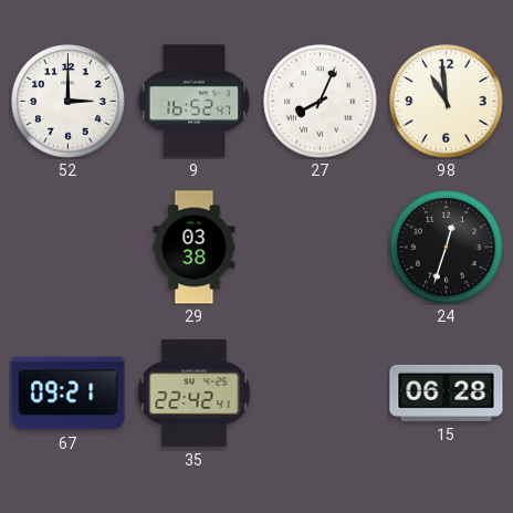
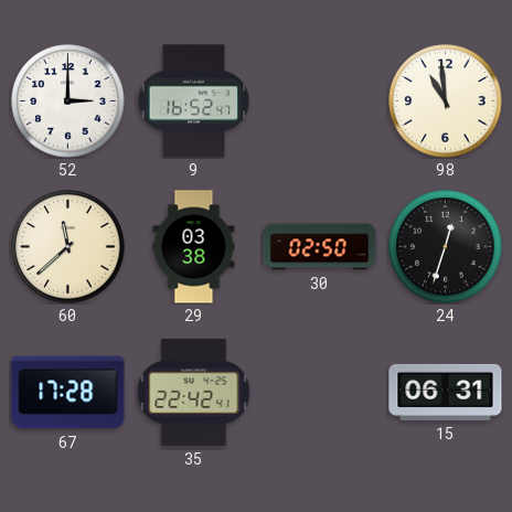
27: 8:04 -> none
60: none -> 11:38
30: none -> 02:50
67: 09:21 -> 17:28
15: 06:28 -> 06:31
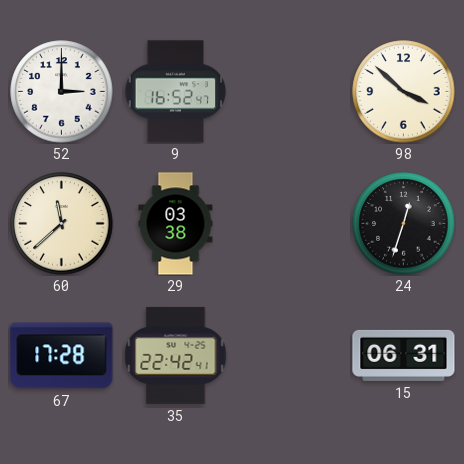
98: 10:59 -> 3:52
30: 02:50 -> none
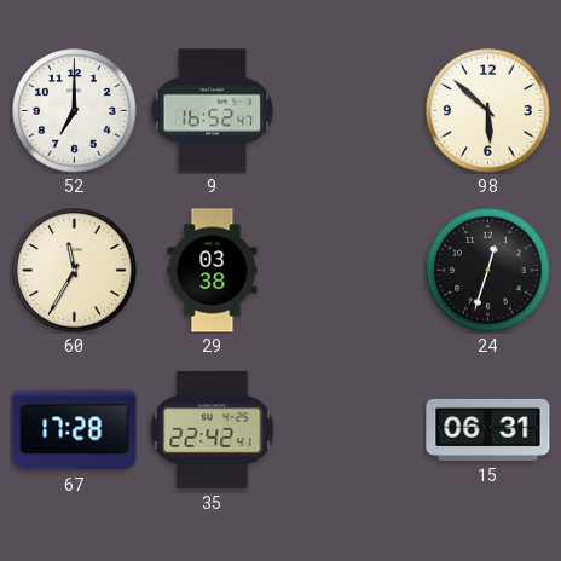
52: 3:00 -> 7:00
98: 3:52 -> 5:52
60: 11:38 -> 11:35
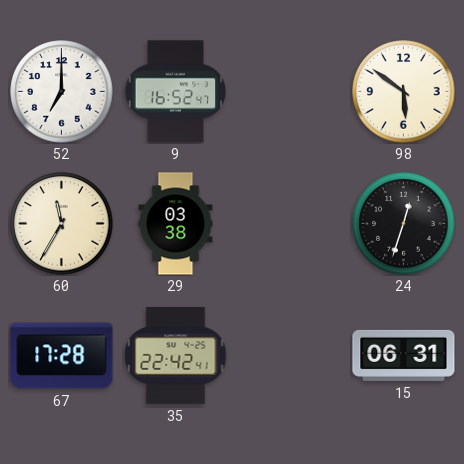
98: 5:52 -> 5:51
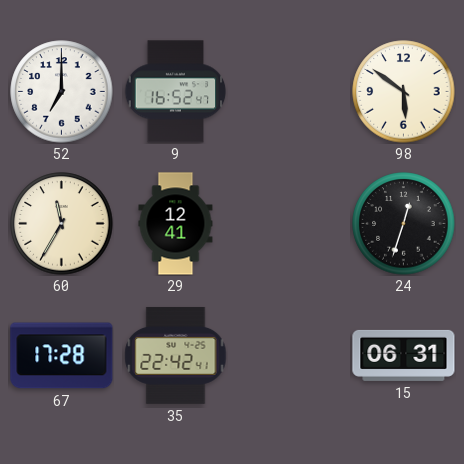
29: 03:38 -> 12:41
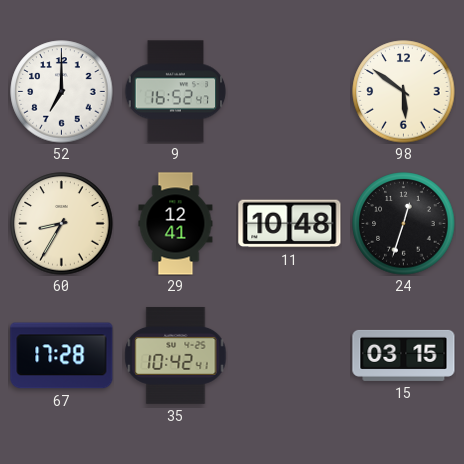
60: 11:35 -> 8:35
11: none -> 10:48
35: 22:42 -> 10:42
15: 06:31 -> 03:15
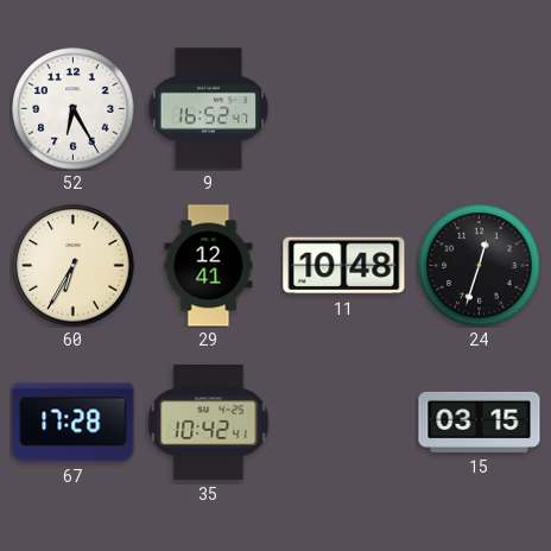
52: 7:00 -> 6:25
98: 5:51 -> none
60: 8:35 -> 6:35
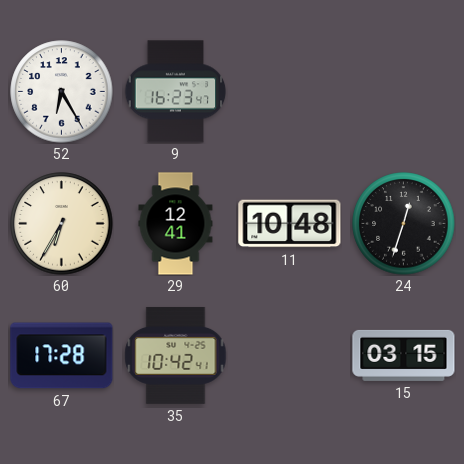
9: 16:52 -> 16:23
